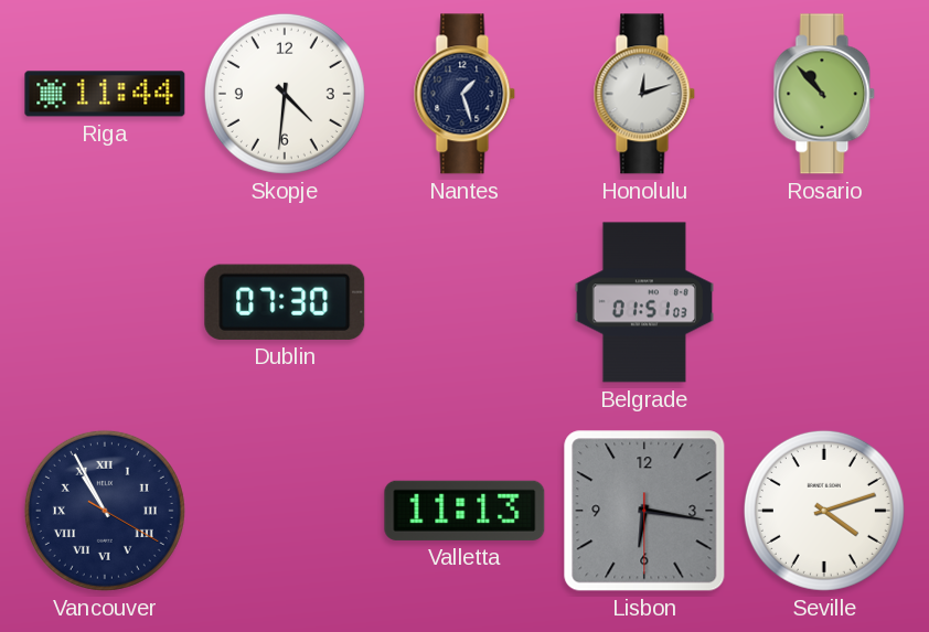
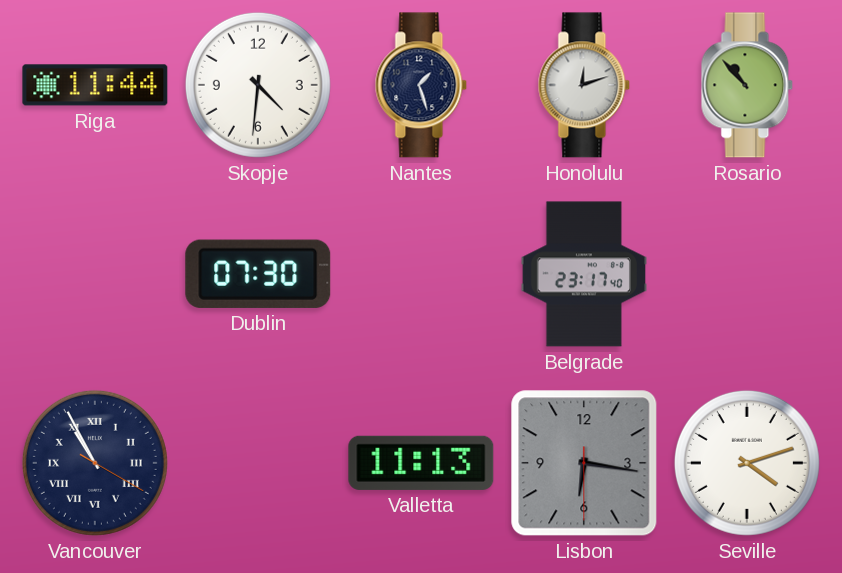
Belgrade: 01:51 -> 23:17
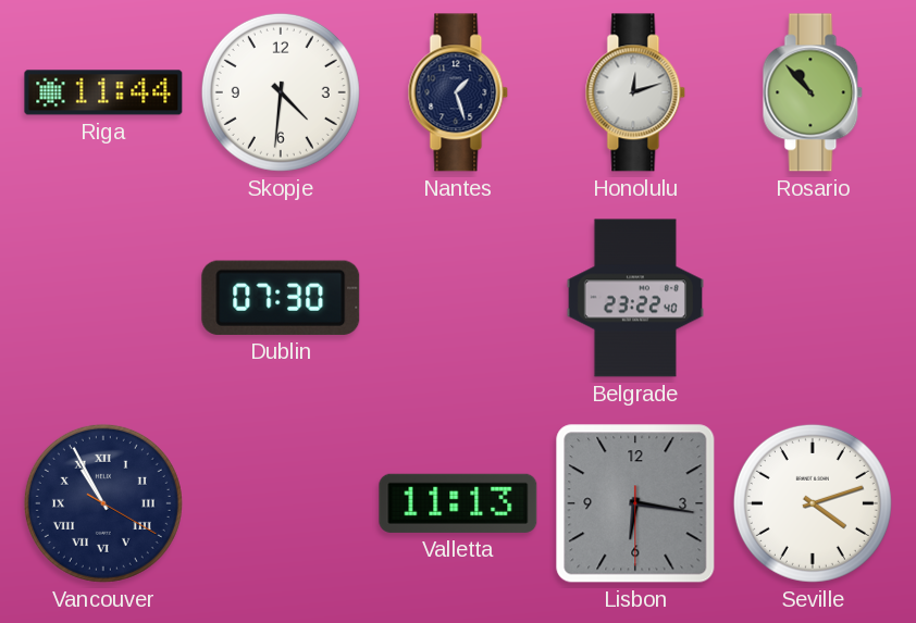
Belgrade: 23:17 -> 23:22
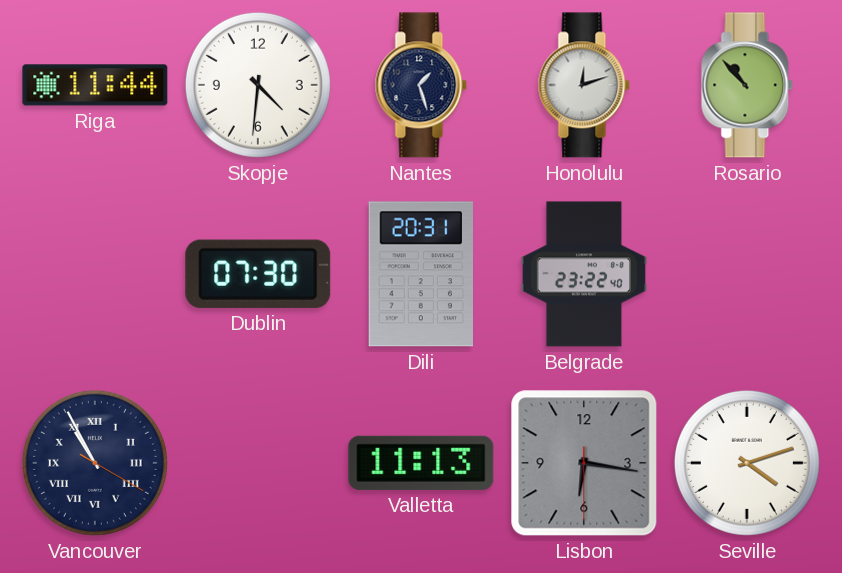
Dili: none -> 20:31
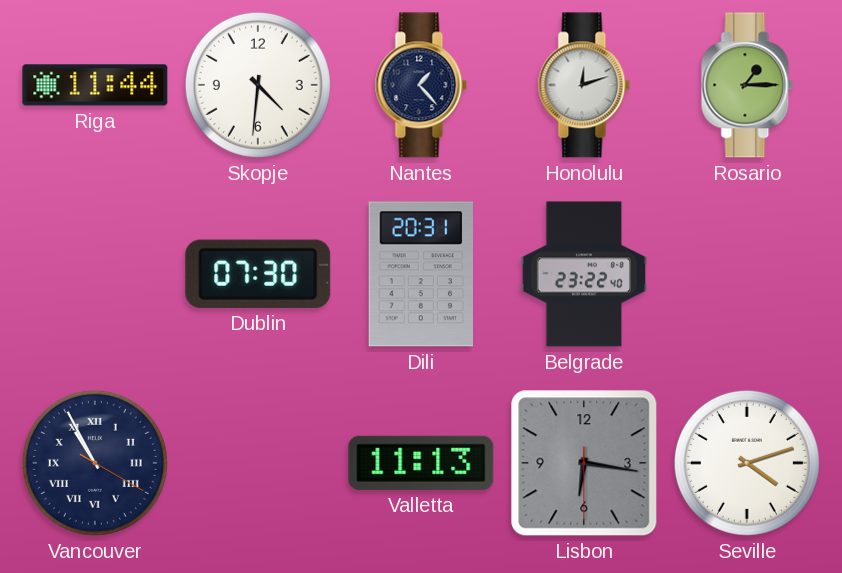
Nantes: 1:27 -> 1:23
Rosario: 10:53 -> 1:15
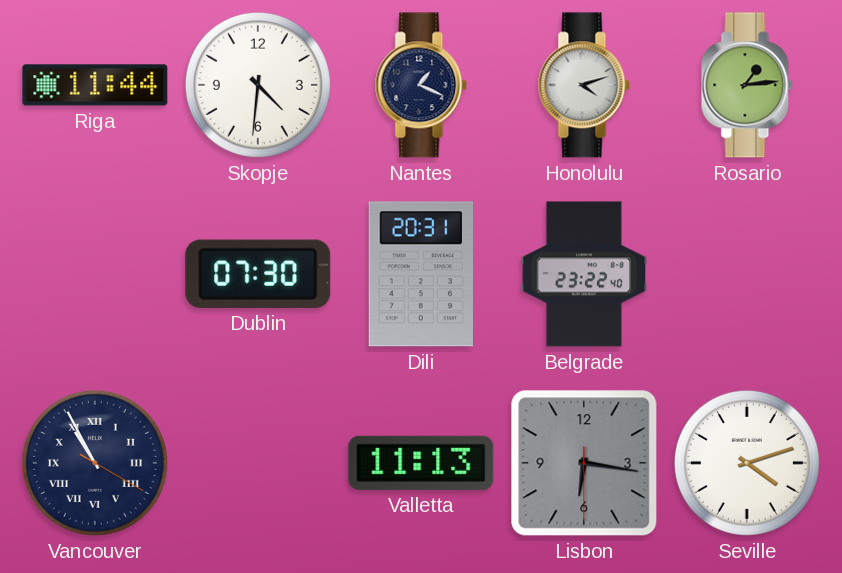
Nantes: 1:23 -> 1:19
Honolulu: 12:12 -> 4:12
Rosario: 1:15 -> 1:14
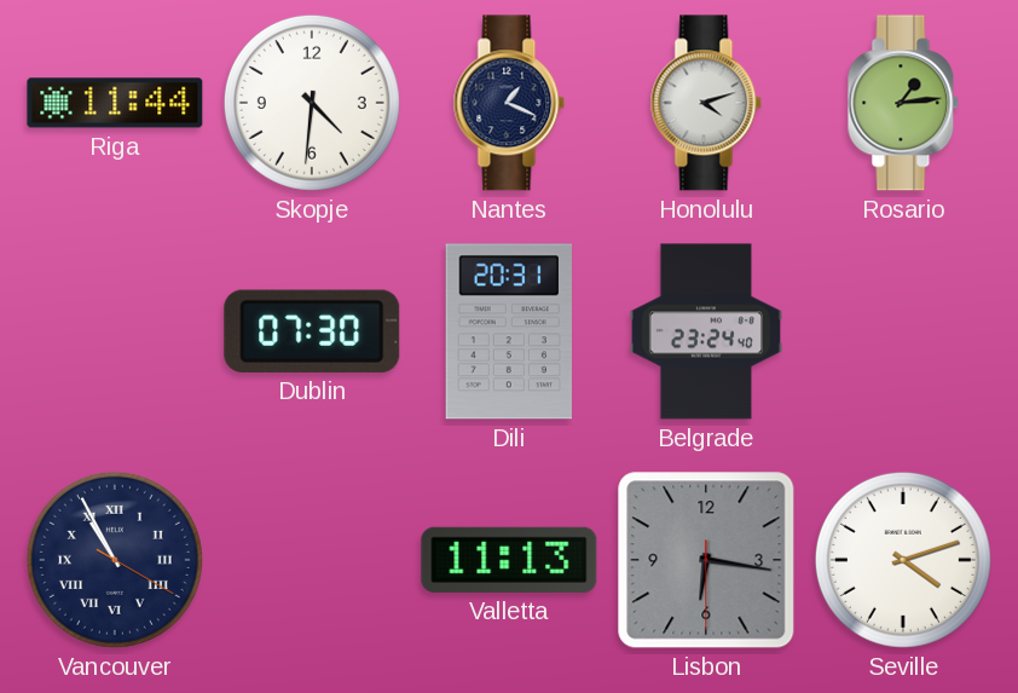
Belgrade: 23:22 -> 23:24
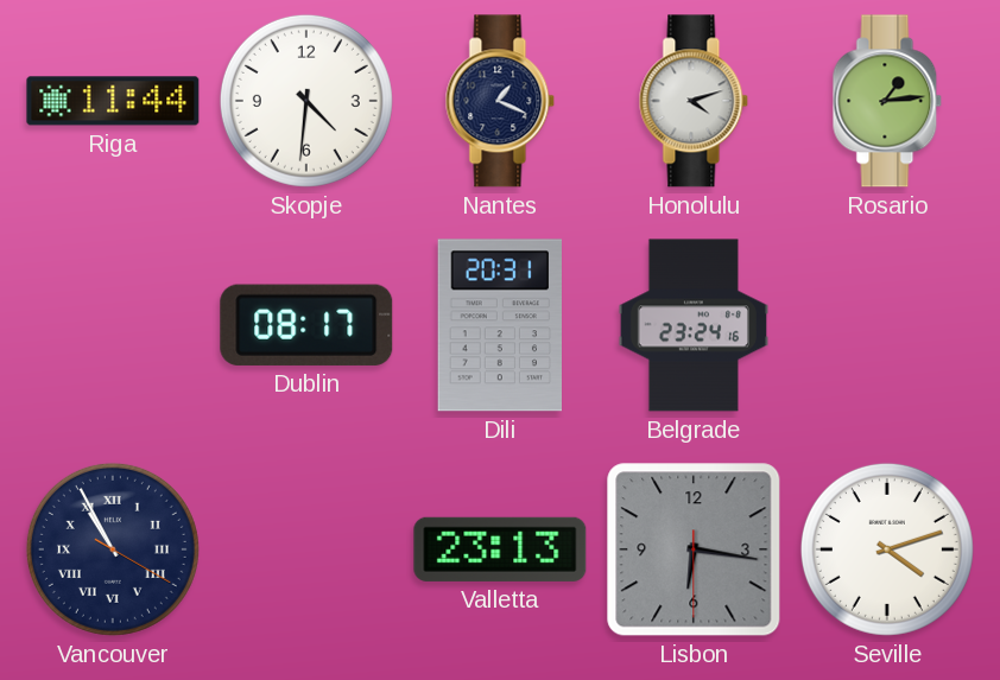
Dublin: 07:30 -> 08:17
Belgrade: 23:24:40 -> 23:24:16
Valletta: 11:13 -> 23:13
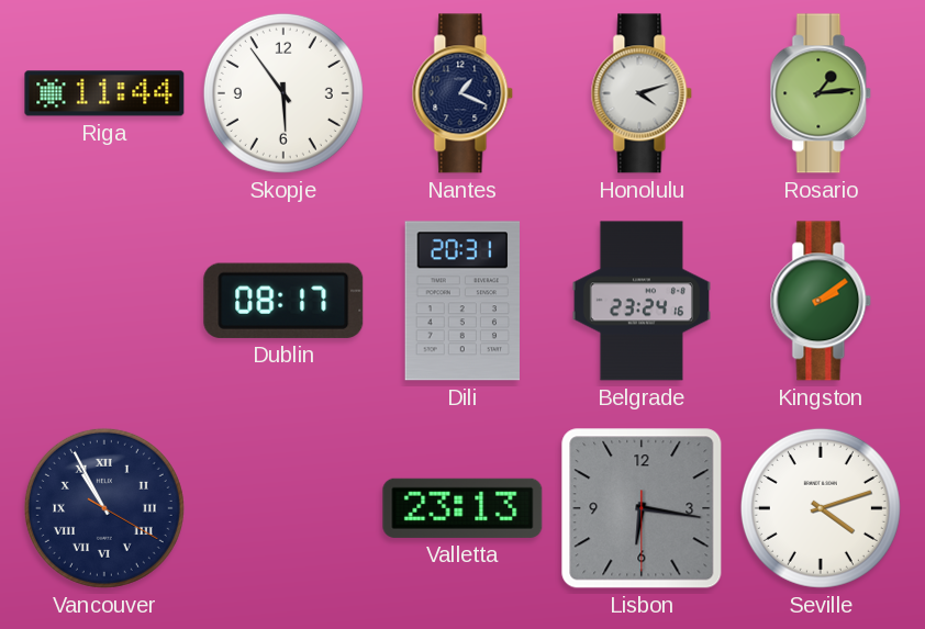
Skopje: 4:31 -> 5:54
Kingston: none -> 2:09
